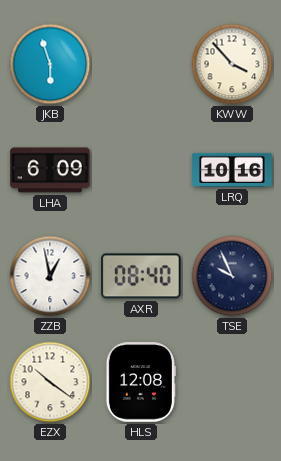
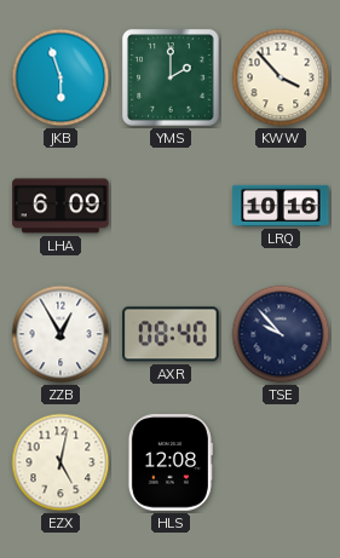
YMS: none -> 2:00
ZZB: 12:58 -> 12:55
TSE: 9:56 -> 9:53
EZX: 10:21 -> 5:02
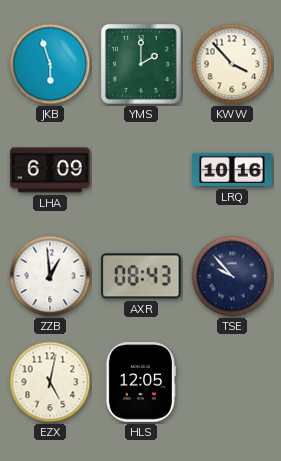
ZZB: 12:55 -> 12:59
AXR: 08:40 -> 08:43
HLS: 12:08 -> 12:05
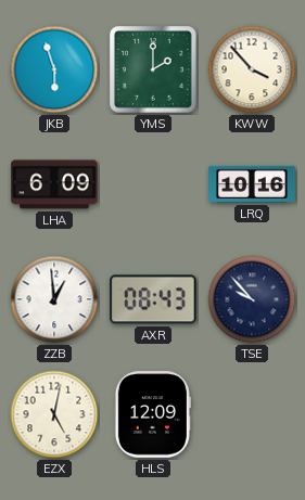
HLS: 12:05 -> 12:09
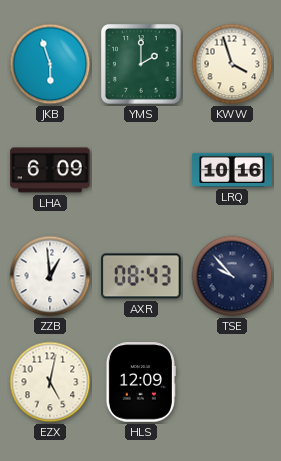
KWW: 3:53 -> 3:57
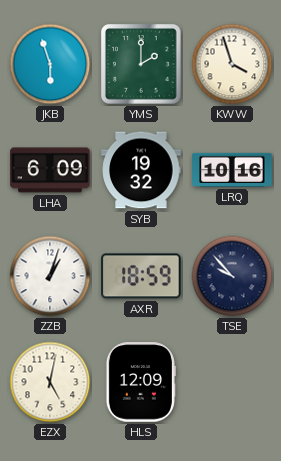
SYB: none -> 19:32
ZZB: 12:59 -> 1:03
AXR: 08:43 -> 18:59
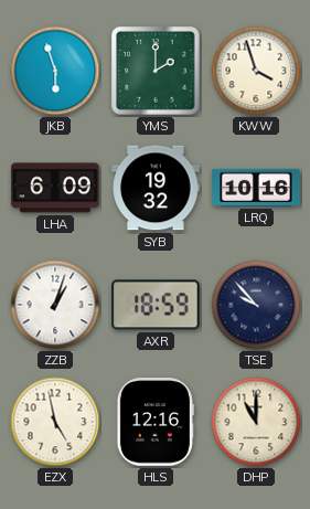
EZX: 5:02 -> 4:58
HLS: 12:09 -> 12:16
DHP: none -> 11:00
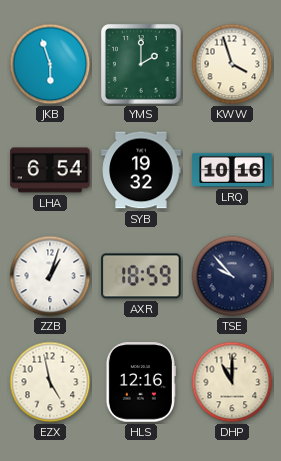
LHA: 6:09 -> 6:54
